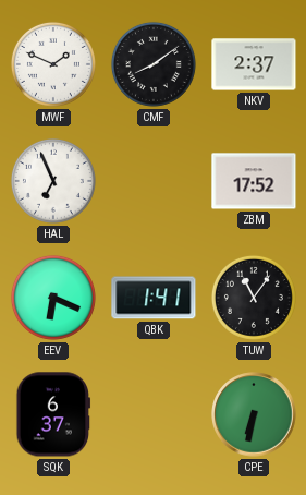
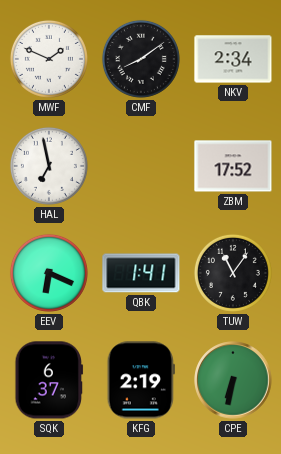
NKV: 2:37 -> 2:34
HAL: 6:56 -> 6:58
KFG: none -> 2:19
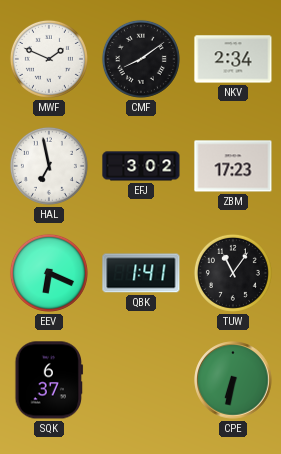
EFJ: none -> 3:02
ZBM: 17:52 -> 17:23
KFG: 2:19 -> none
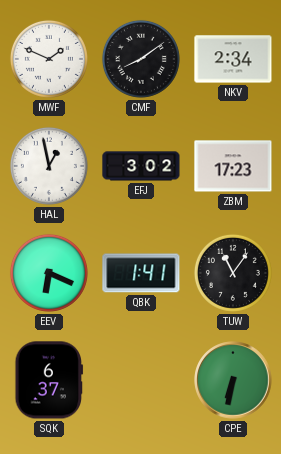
HAL: 6:58 -> 12:58
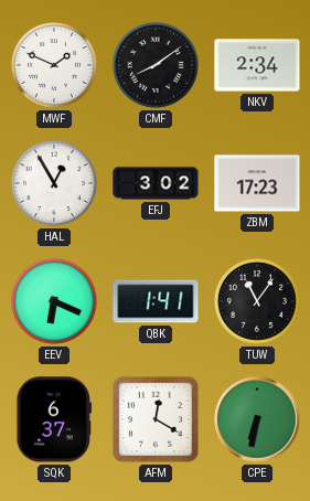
HAL: 12:58 -> 12:55
AFM: none -> 12:20
